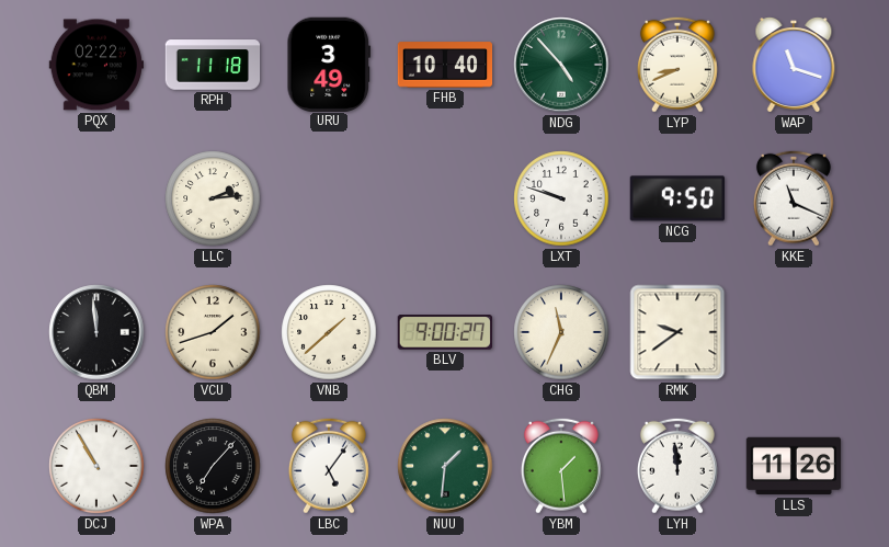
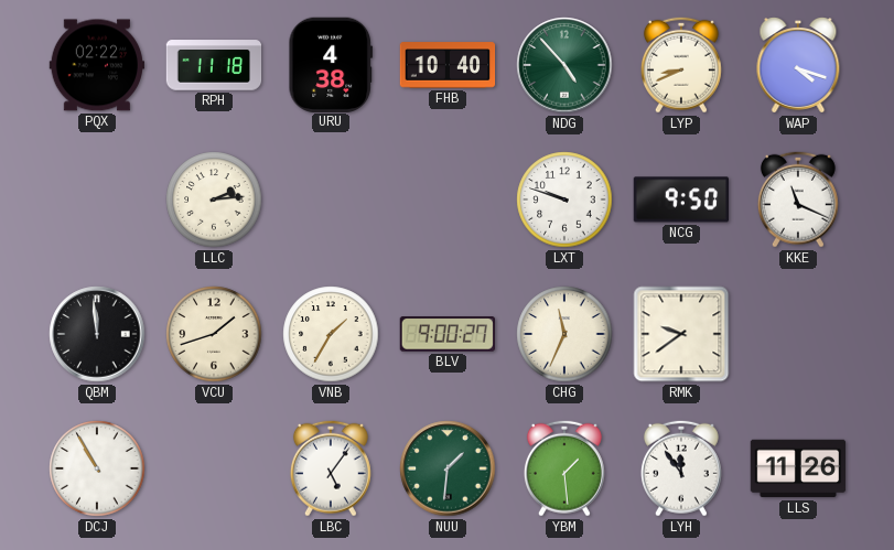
URU: 3:49 -> 4:38
WAP: 11:18 -> 4:18
VNB: 1:38 -> 1:35
WPA: 7:07 -> none
LYH: 11:59 -> 11:54
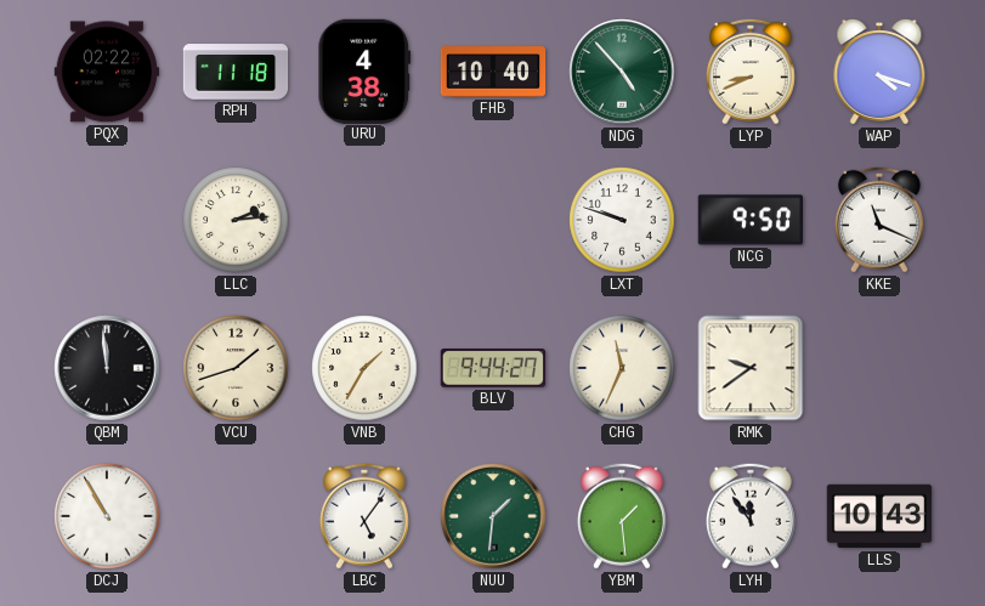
BLV: 9:00 -> 9:44
LLS: 11:26 -> 10:43
